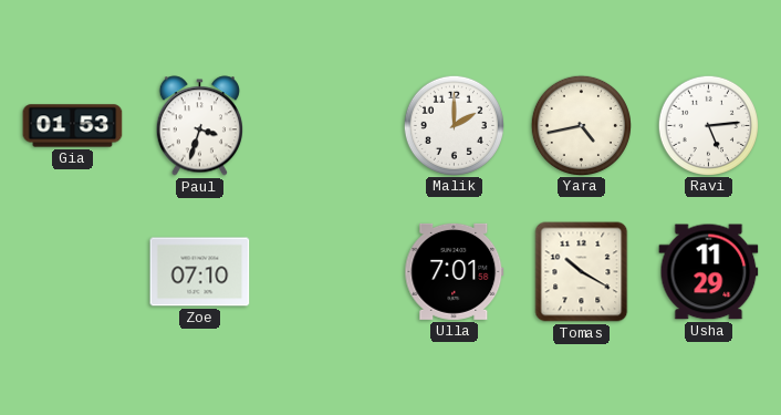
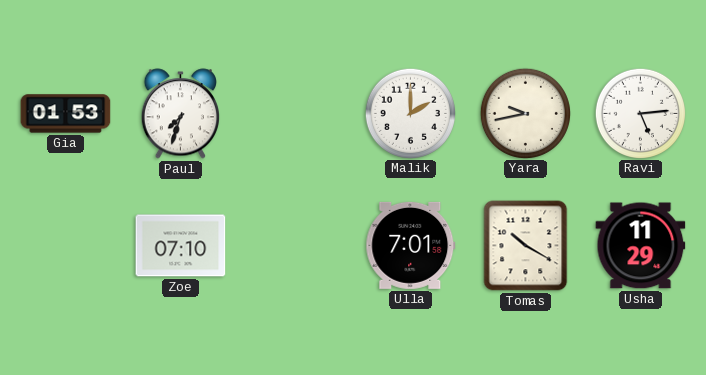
Paul: 3:33 -> 7:33
Yara: 4:43 -> 9:43
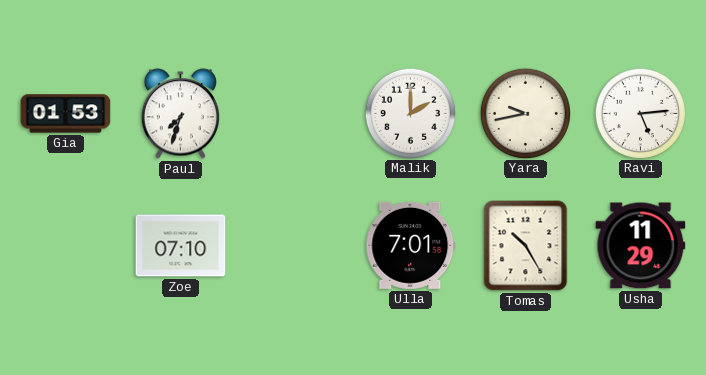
Tomas: 10:20 -> 10:25
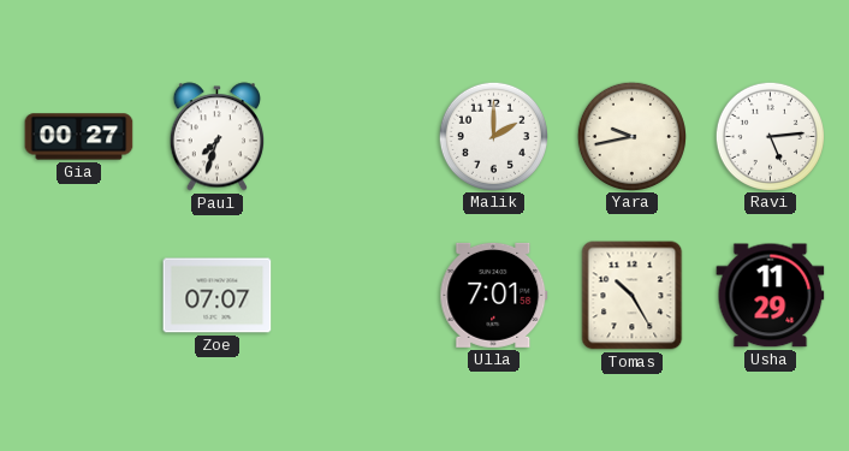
Gia: 01:53 -> 00:27
Zoe: 07:10 -> 07:07
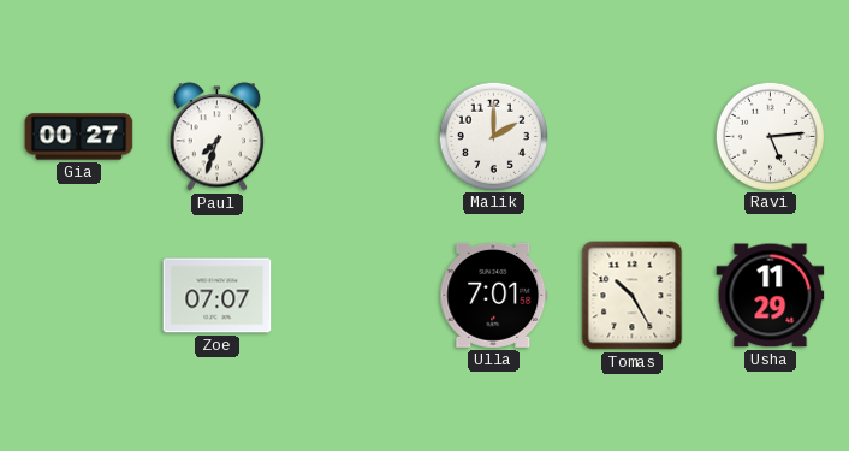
Yara: 9:43 -> none
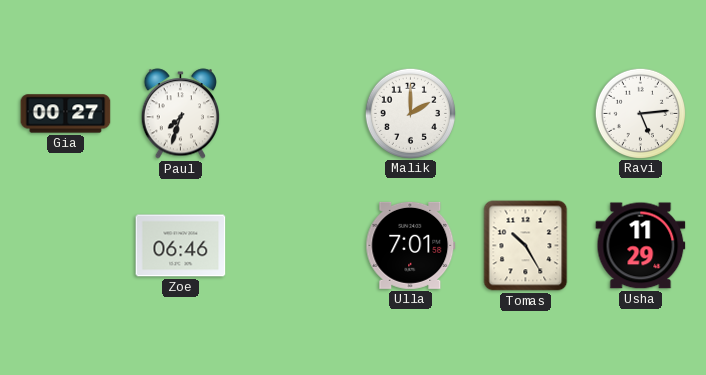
Zoe: 07:07 -> 06:46
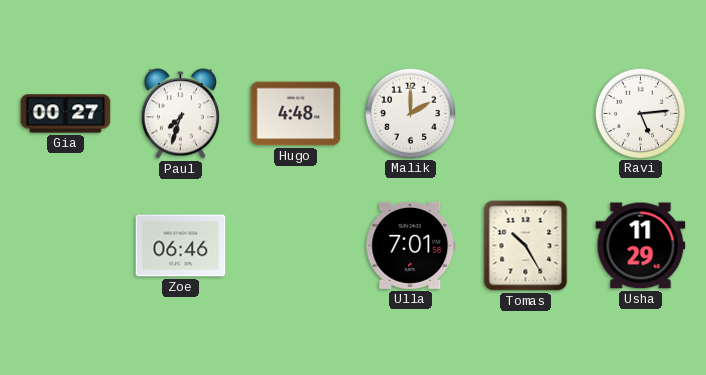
Hugo: none -> 4:48
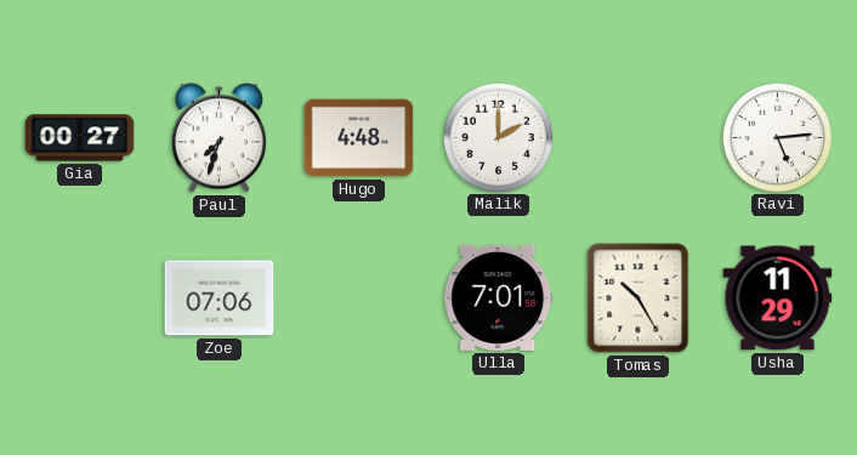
Zoe: 06:46 -> 07:06
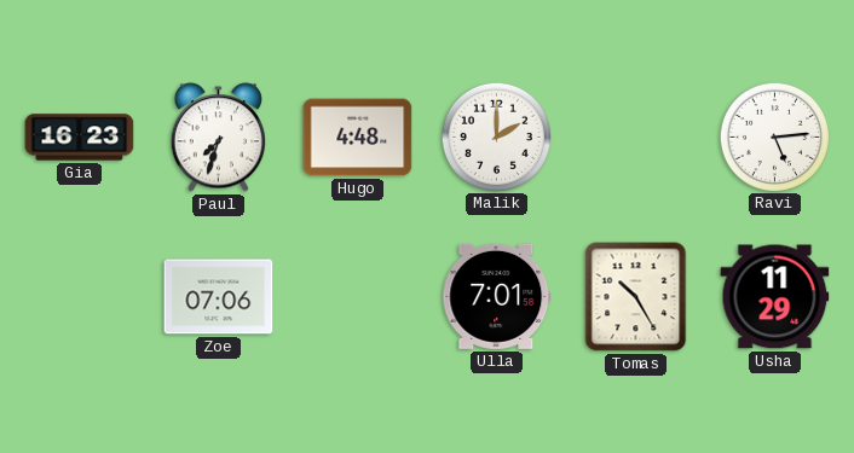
Gia: 00:27 -> 16:23
